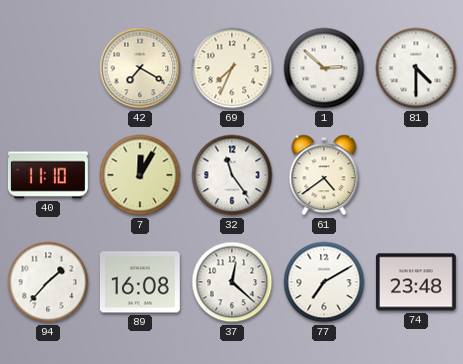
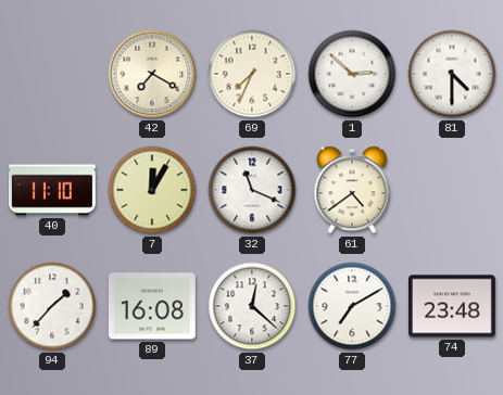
32: 11:24 -> 11:19
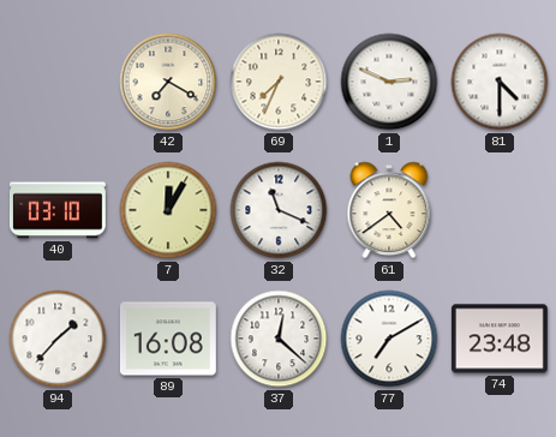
1: 2:52 -> 2:49
40: 11:10 -> 03:10
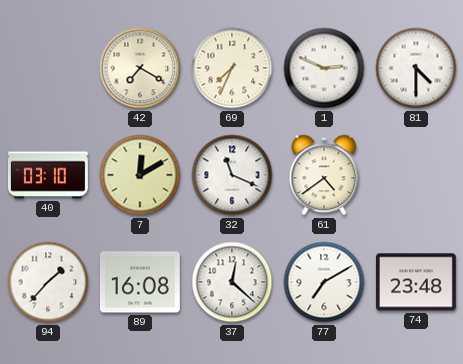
7: 12:05 -> 12:10
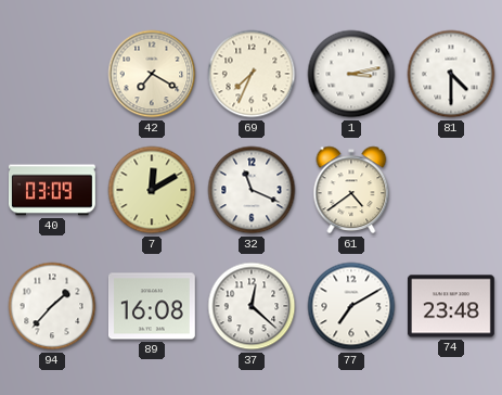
1: 2:49 -> 3:13
40: 03:10 -> 03:09
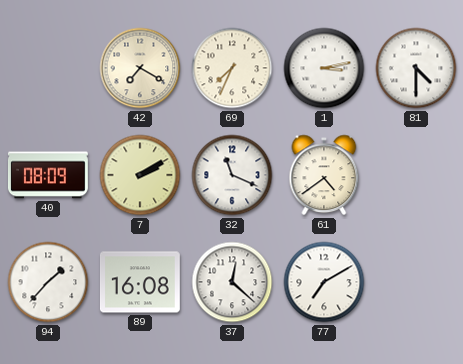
40: 03:09 -> 08:09
7: 12:10 -> 2:10
74: 23:48 -> none
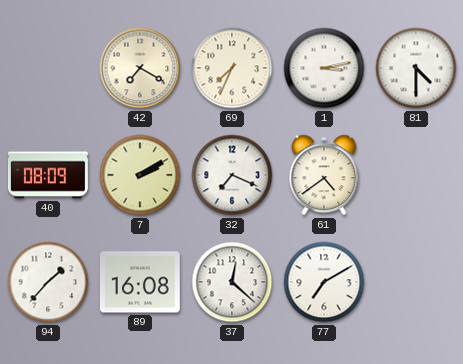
32: 11:19 -> 7:19
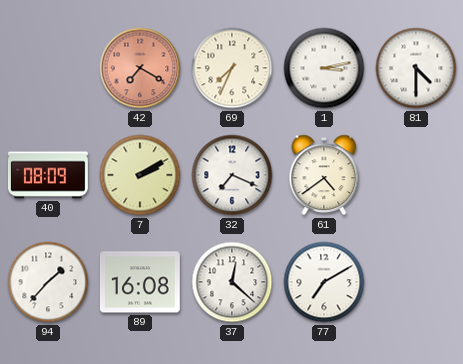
42 dial: cream -> salmon
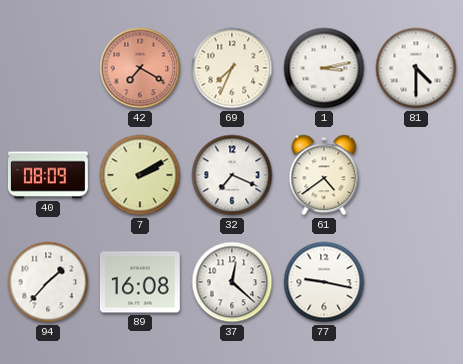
77: 7:10 -> 9:17
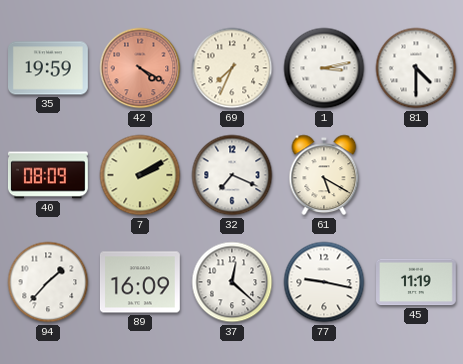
35: none -> 19:59
42: 7:20 -> 4:20
61: 4:39 -> 5:20
89: 16:08 -> 16:09
45: none -> 11:19
